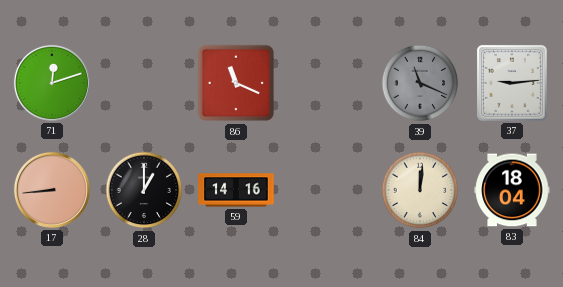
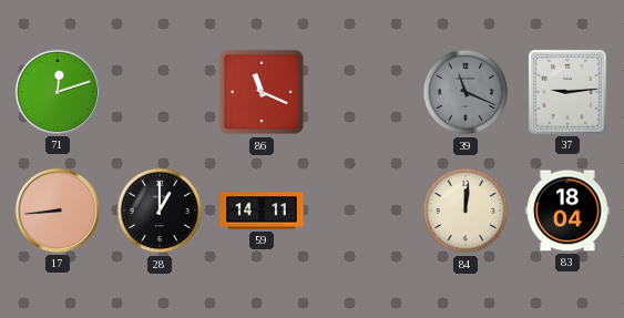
59: 14:16 -> 14:11
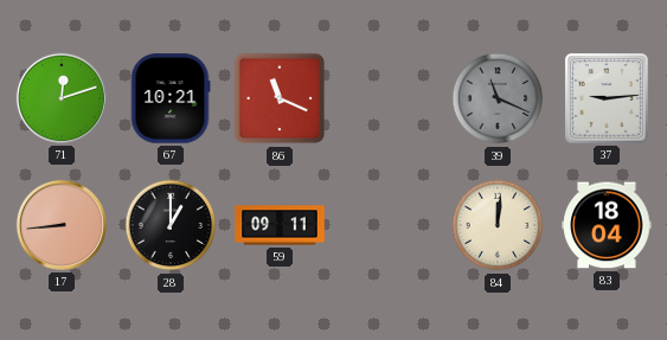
67: none -> 10:21
59: 14:11 -> 09:11
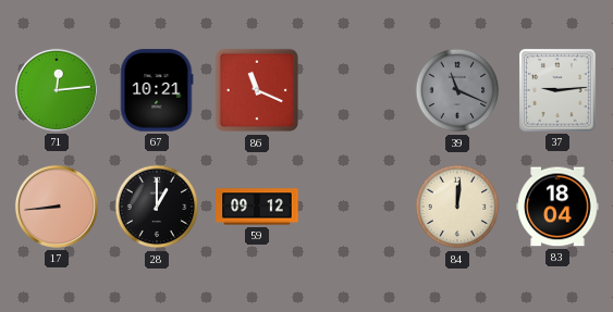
71: 12:12 -> 12:14
59: 09:11 -> 09:12
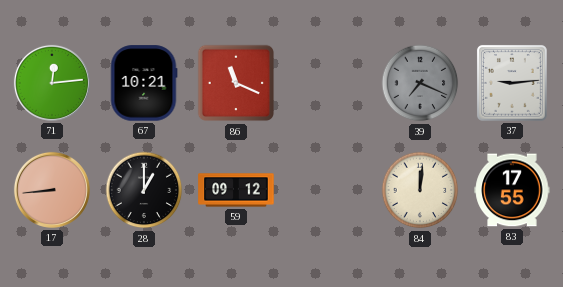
39: 11:19 -> 7:19
83: 18:04 -> 17:55
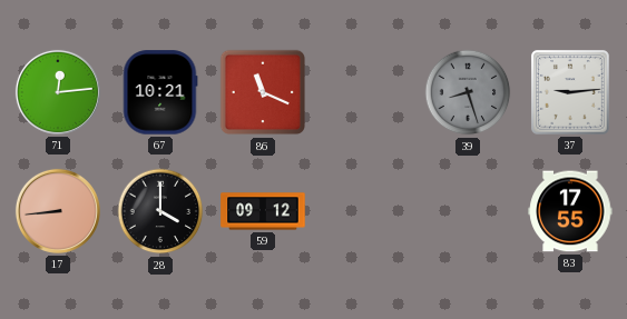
39: 7:19 -> 8:27
28: 1:00 -> 4:00
84: 12:01 -> none
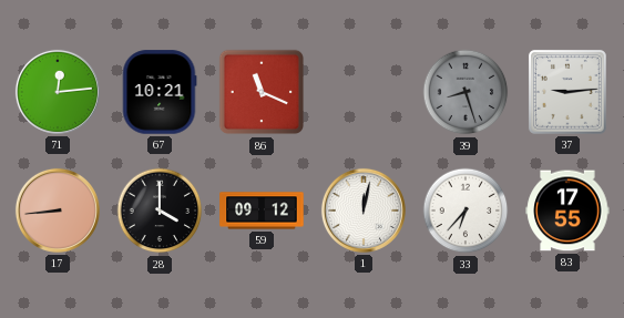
1: none -> 12:02
33: none -> 6:37
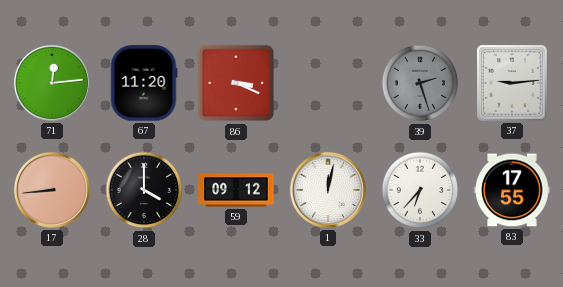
67: 10:21 -> 11:20
86: 11:19 -> 3:19
39: 8:27 -> 2:27
